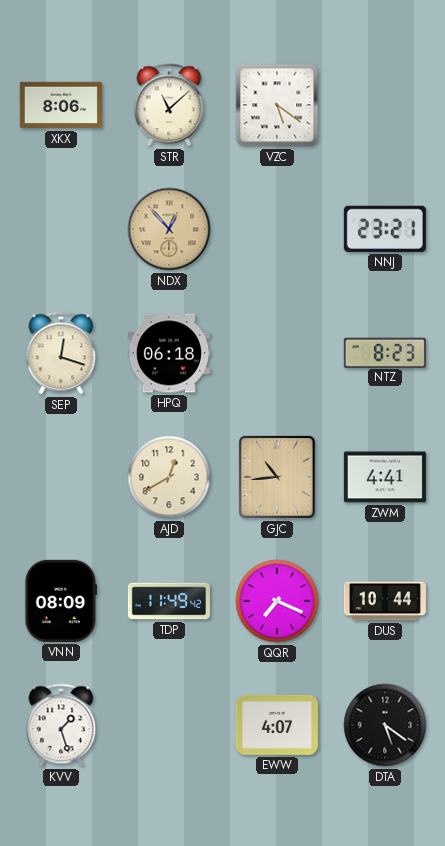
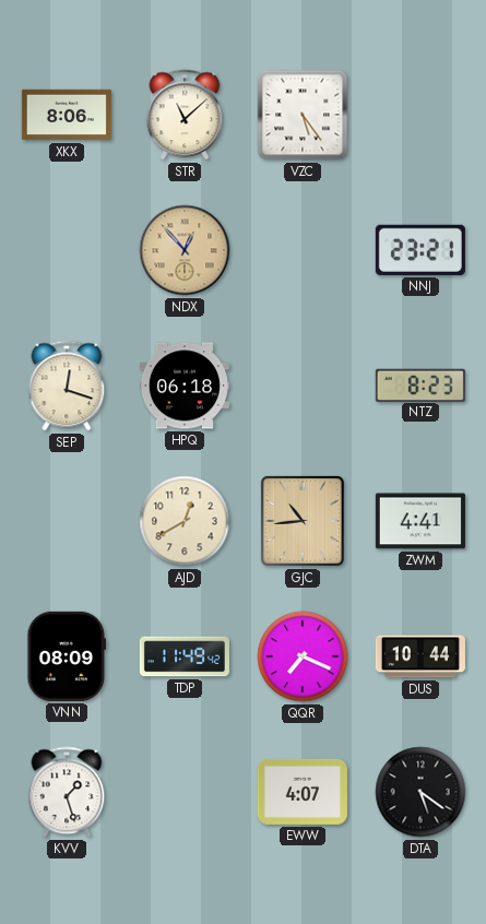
VZC: 5:21 -> 5:24
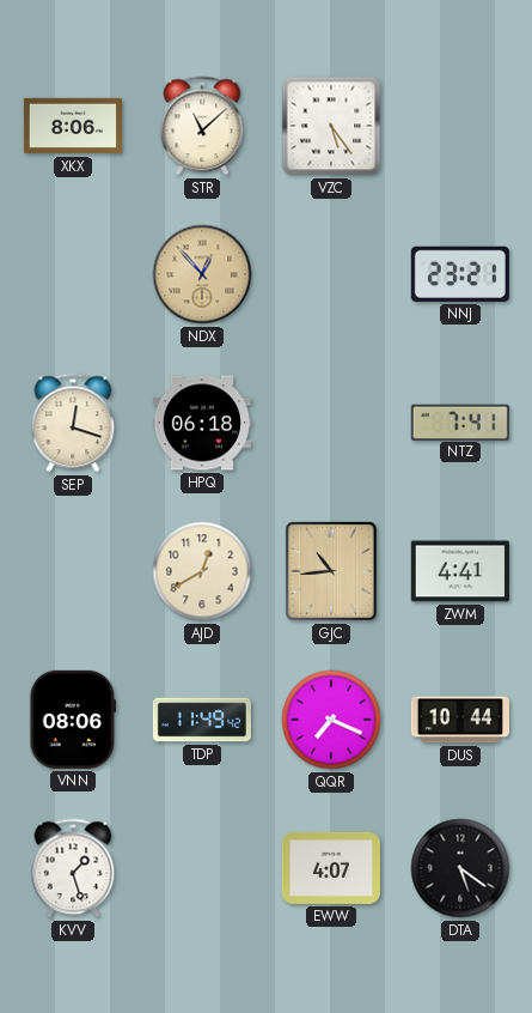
NTZ: 8:23 -> 7:41
VNN: 08:09 -> 08:06
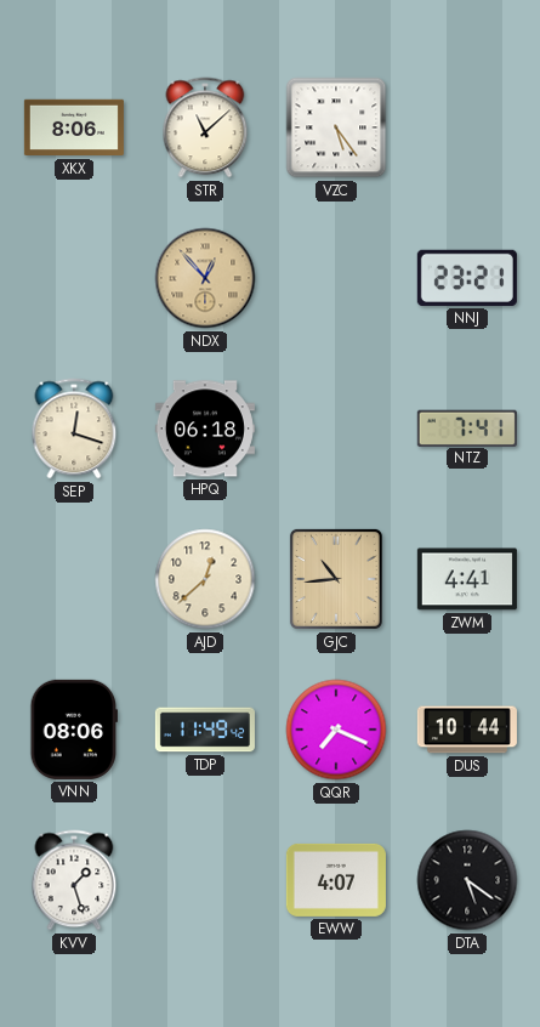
AJD: 12:40 -> 12:38
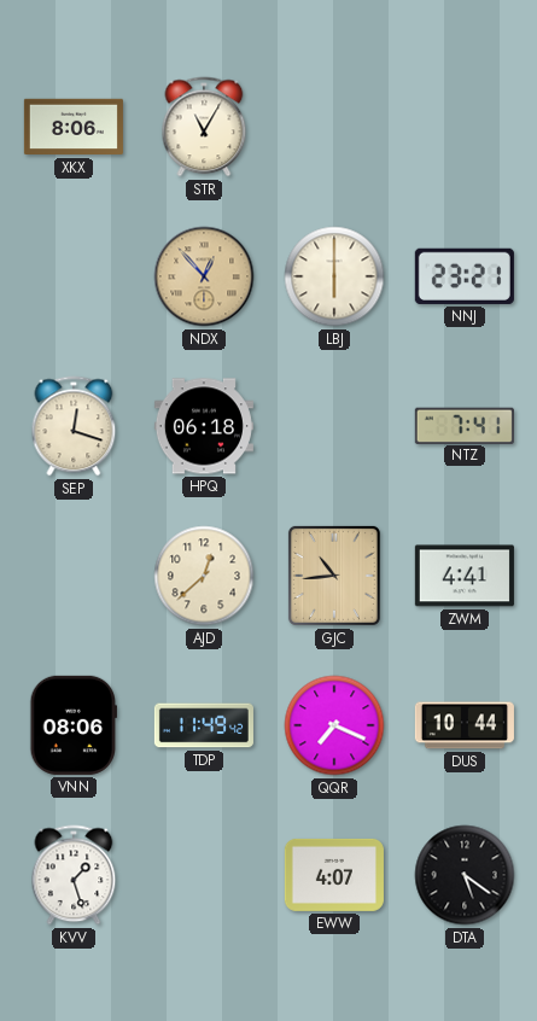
STR: 11:08 -> 11:05
VZC: 5:24 -> none
LBJ: none -> 6:00
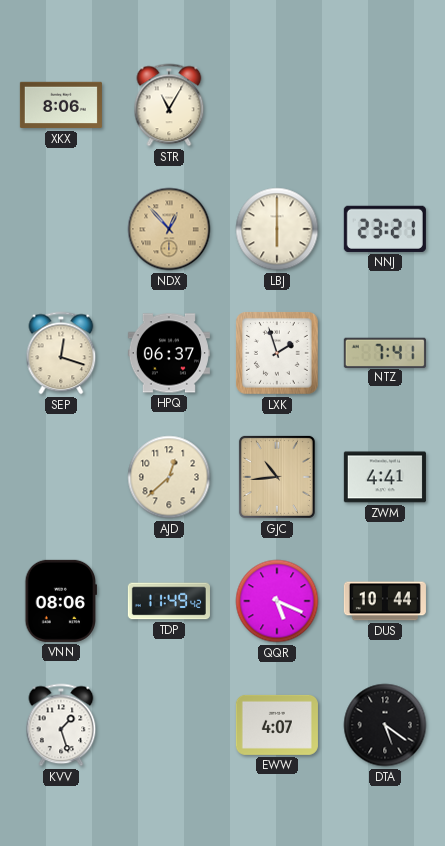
HPQ: 06:18 -> 06:37
LXK: none -> 1:57
QQR: 7:19 -> 5:19
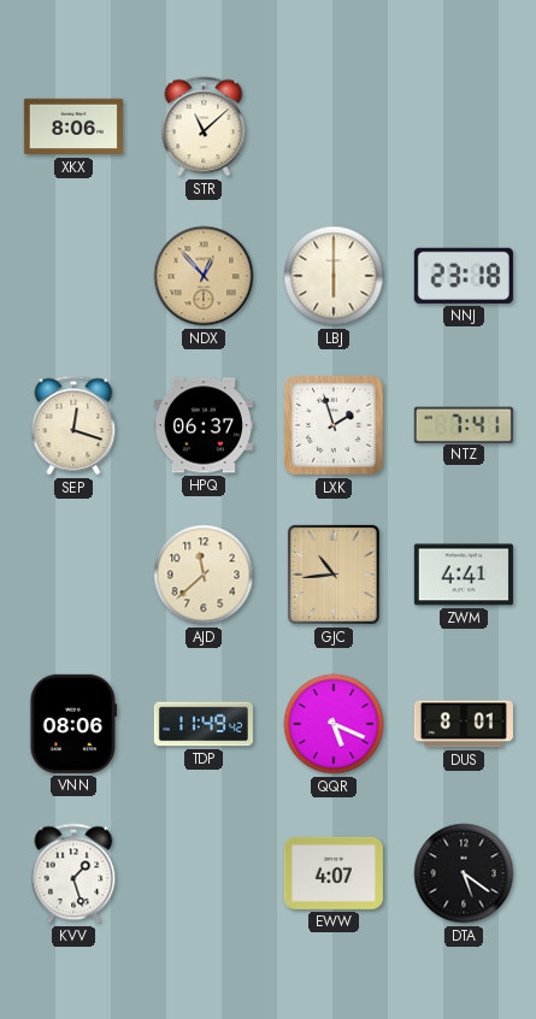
STR: 11:05 -> 11:08
NNJ: 23:21 -> 23:18
AJD: 12:38 -> 11:38
DUS: 10:44 -> 8:01
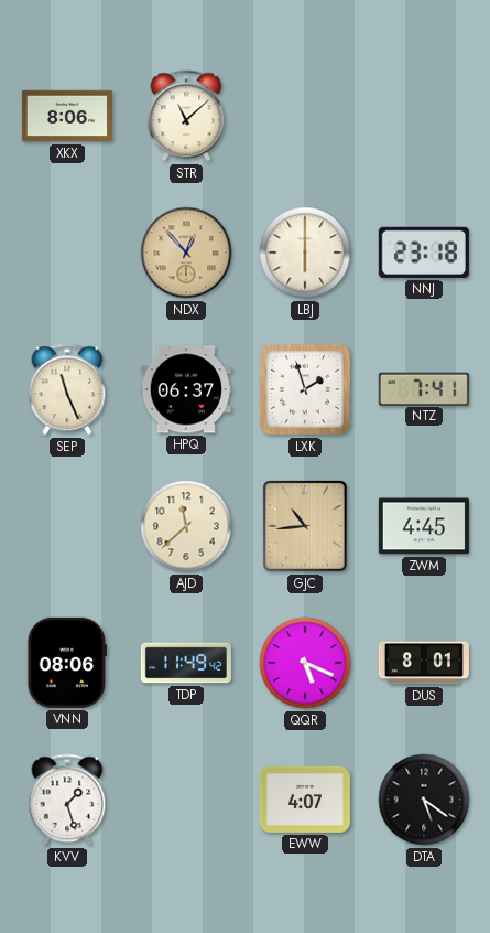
SEP: 12:18 -> 11:26
ZWM: 4:41 -> 4:45
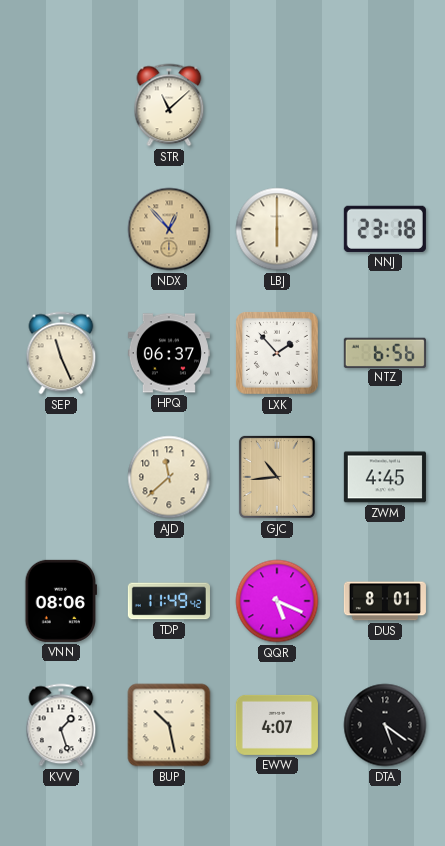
XKX: 8:06 -> none
LXK: 1:57 -> 1:53
NTZ: 7:41 -> 6:56
BUP: none -> 10:28
